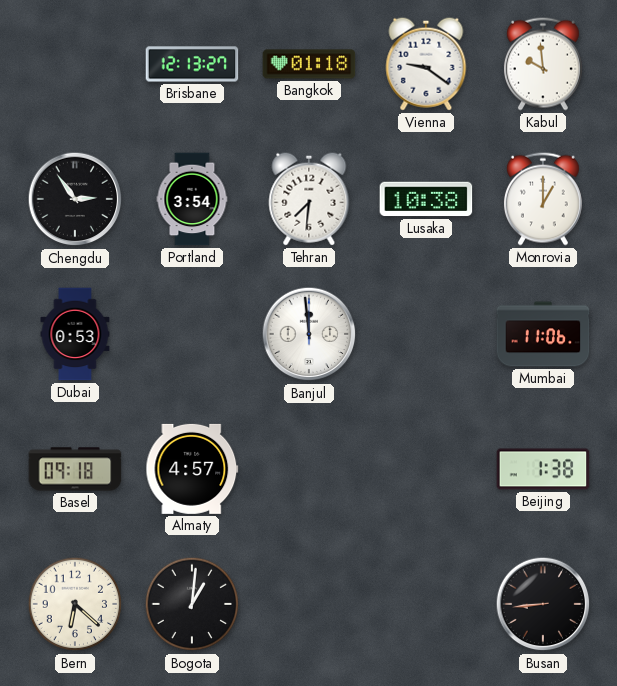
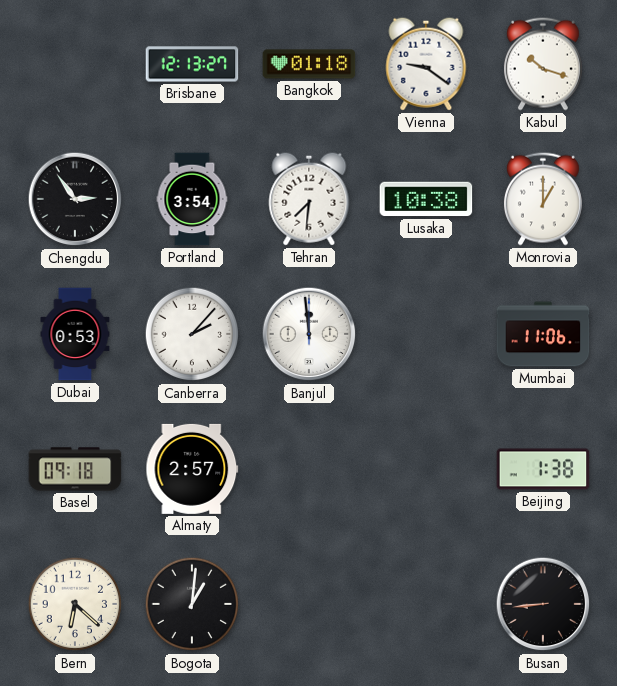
Kabul: 9:59 -> 10:18
Canberra: none -> 2:07
Almaty: 4:57 -> 2:57
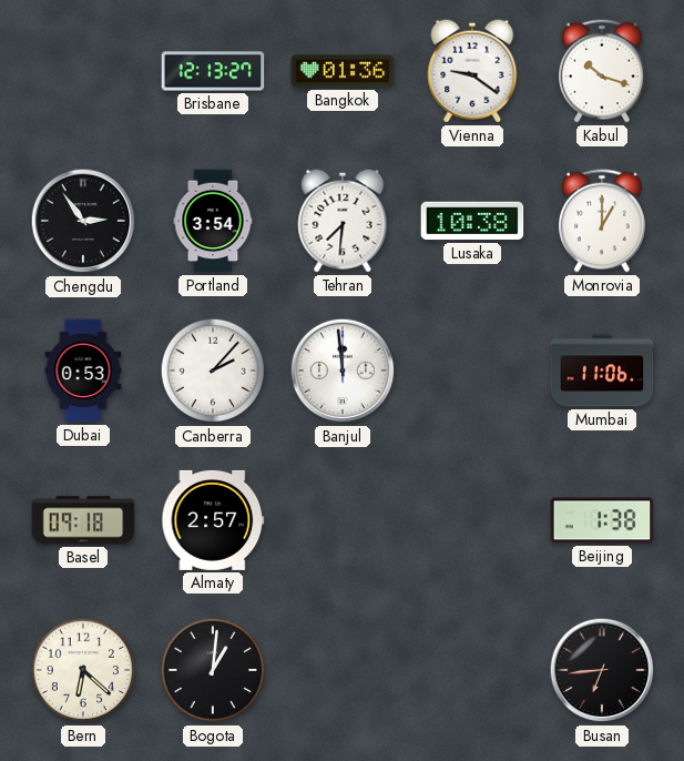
Bangkok: 01:18 -> 01:36
Busan: 8:44 -> 6:44
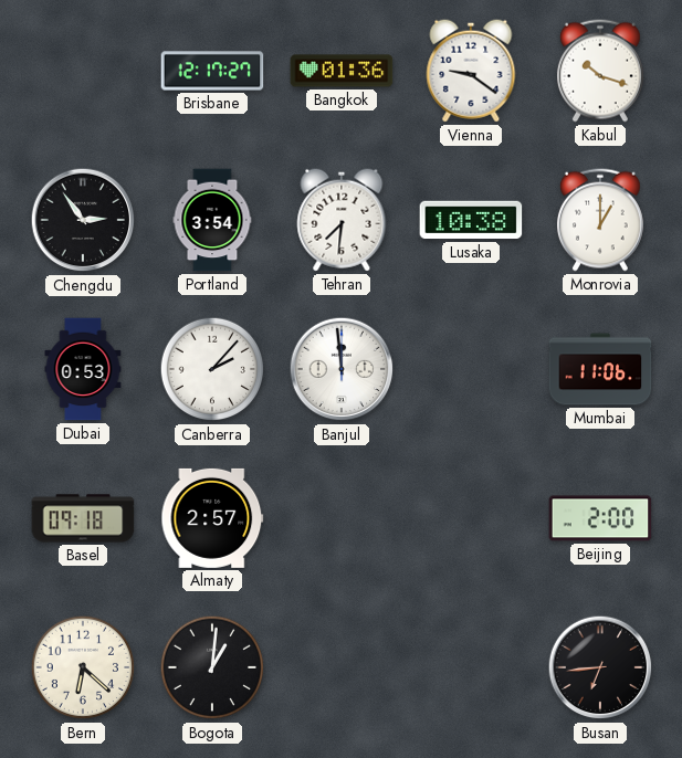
Brisbane: 12:13 -> 12:17
Beijing: 1:38 -> 2:00
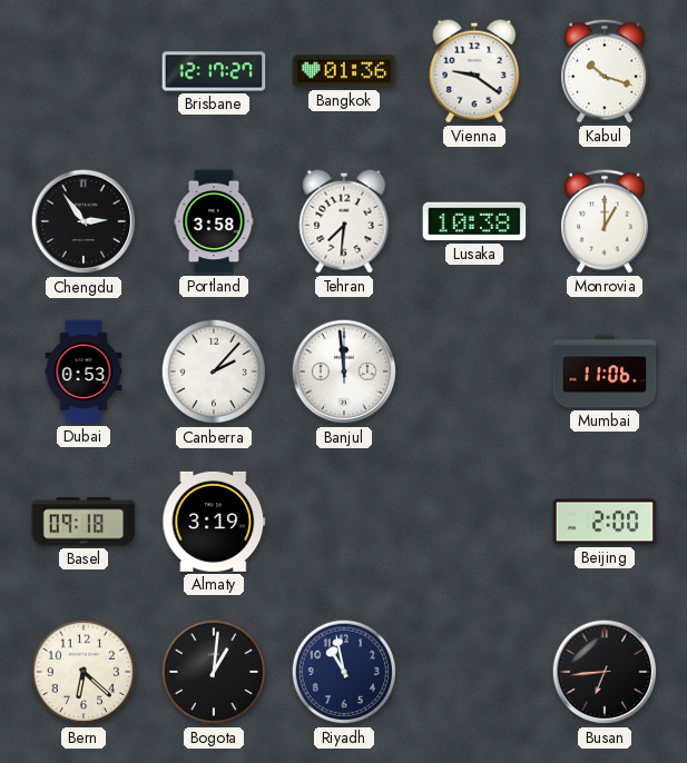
Portland: 3:54 -> 3:58
Almaty: 2:57 -> 3:19
Riyadh: none -> 10:58
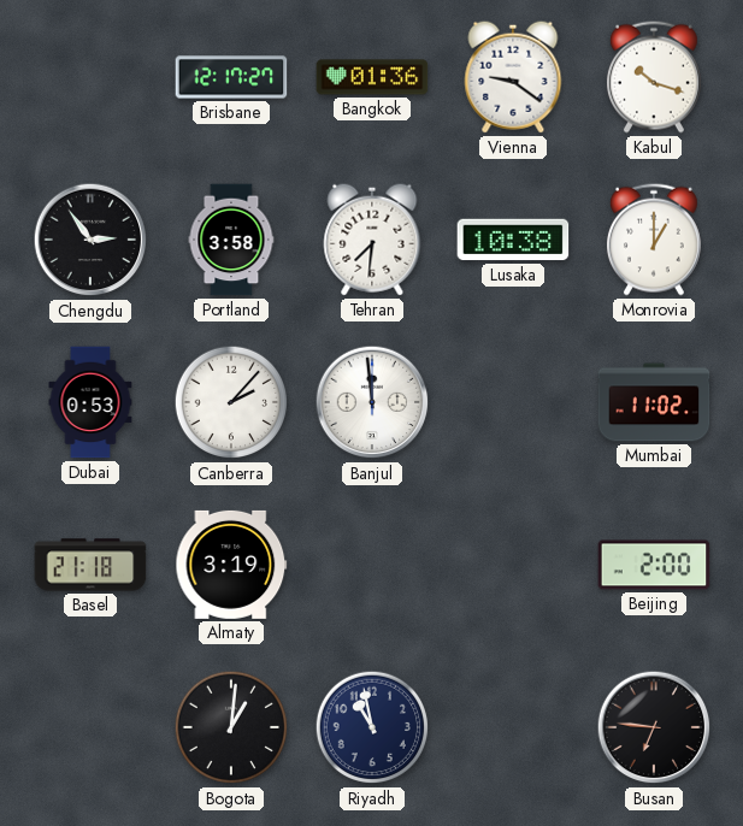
Mumbai: 11:06 -> 11:02
Basel: 09:18 -> 21:18
Bern: 6:22 -> none
Busan: 6:44 -> 6:46
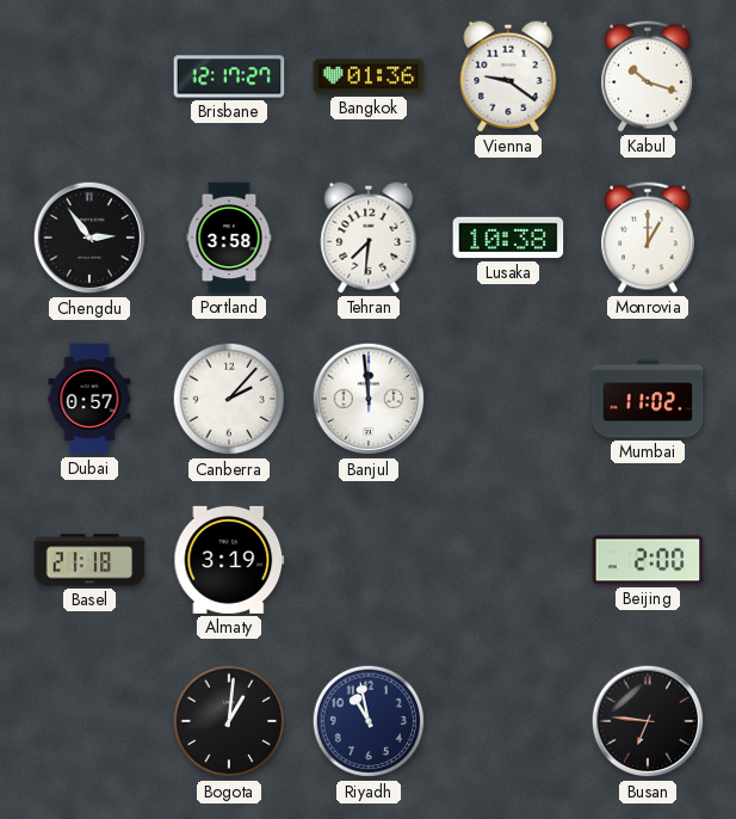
Dubai: 0:53 -> 0:57
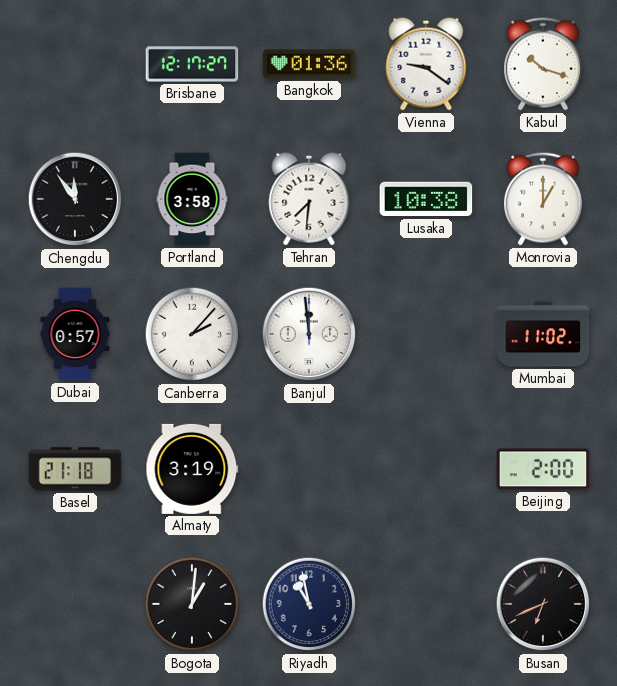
Chengdu: 2:54 -> 11:54
Busan: 6:46 -> 6:41
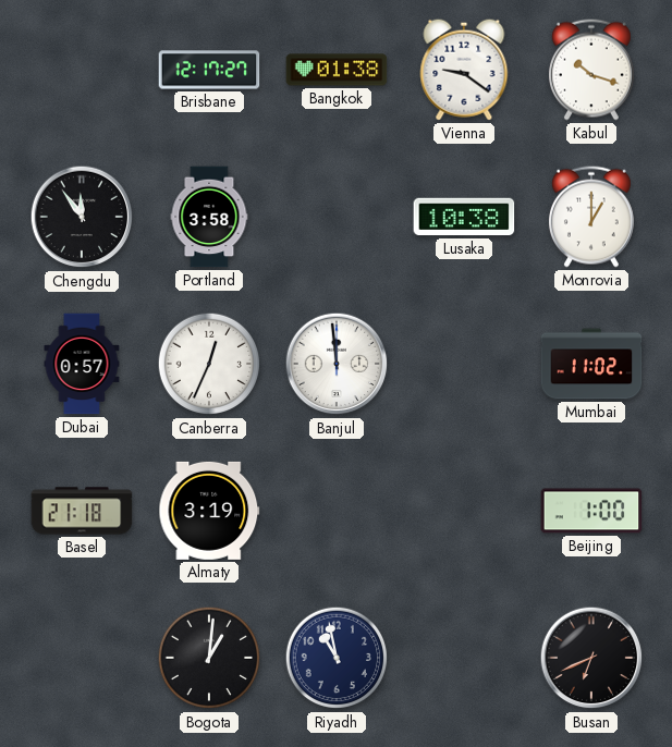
Bangkok: 01:36 -> 01:38
Tehran: 7:31 -> none
Canberra: 2:07 -> 12:34
Beijing: 2:00 -> 1:00
